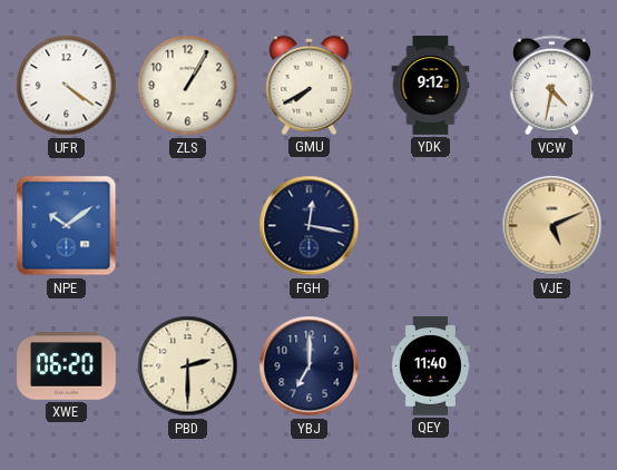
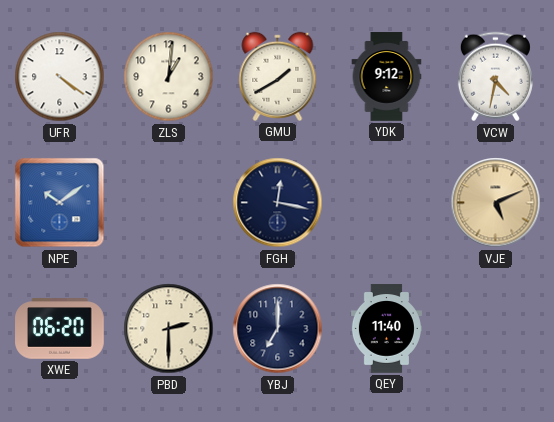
ZLS: 1:05 -> 1:01
GMU: 7:40 -> 1:40
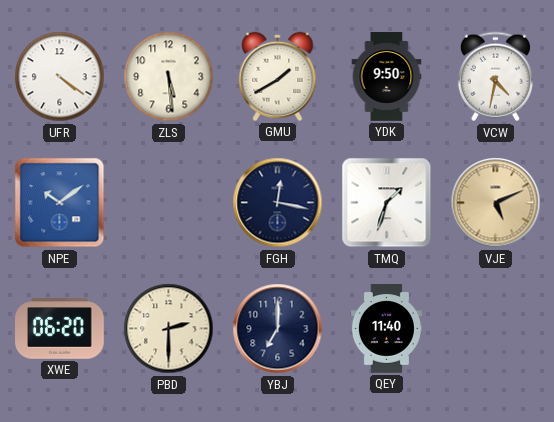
ZLS: 1:01 -> 5:29
YDK: 9:12 -> 9:50
TMQ: none -> 1:33
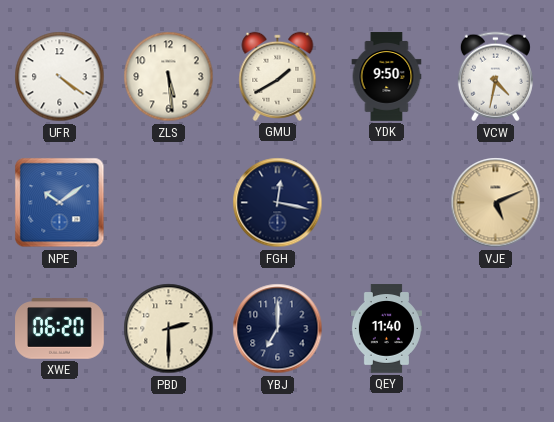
TMQ: 1:33 -> none
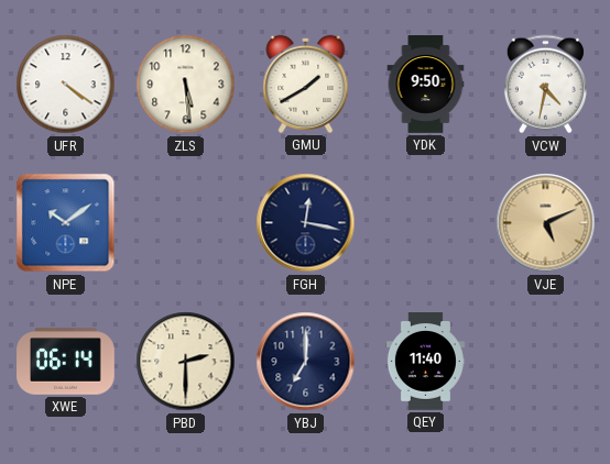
XWE: 06:20 -> 06:14
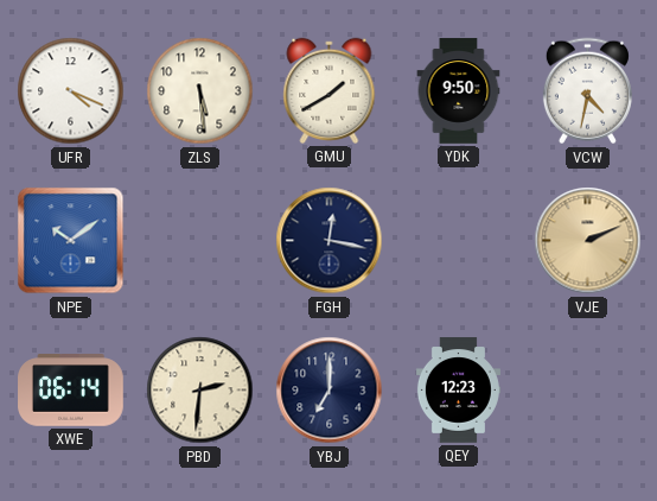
UFR: 4:21 -> 4:19
VJE: 5:11 -> 2:11
PBD: 2:30 -> 2:31
QEY: 11:40 -> 12:23
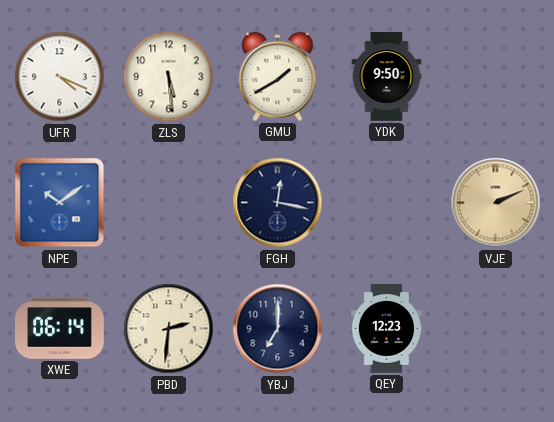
VCW: 4:32 -> none
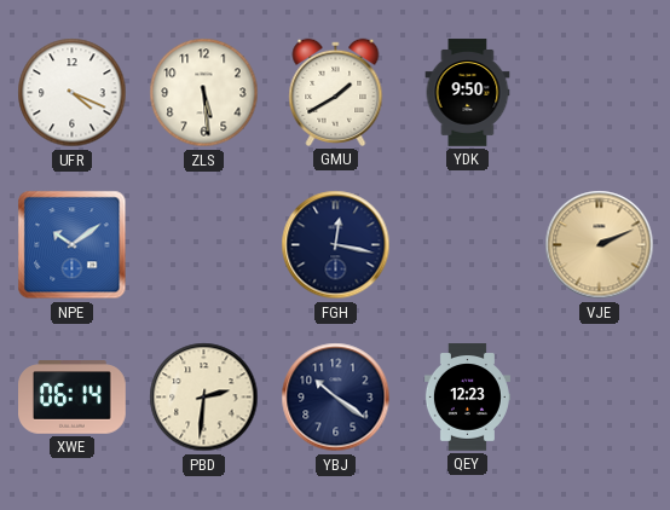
YBJ: 7:00 -> 10:21
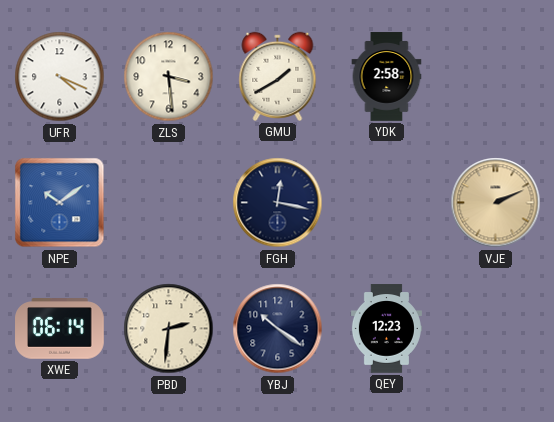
ZLS: 5:29 -> 3:29
YDK: 9:50 -> 2:58
